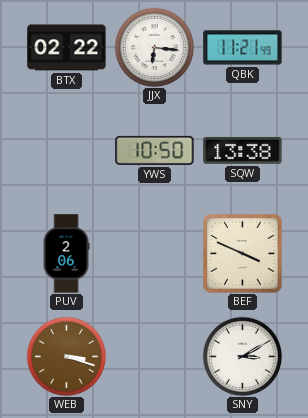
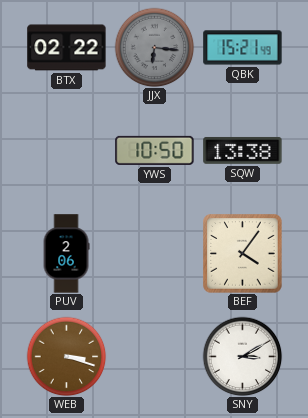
JJX dial: white -> grey
QBK: 11:21 -> 15:21
BEF: 3:49 -> 4:06
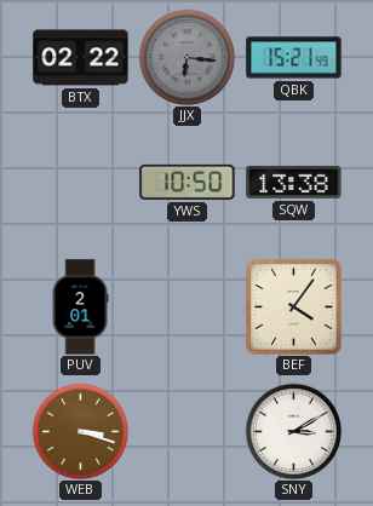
PUV: 2:06 -> 2:01
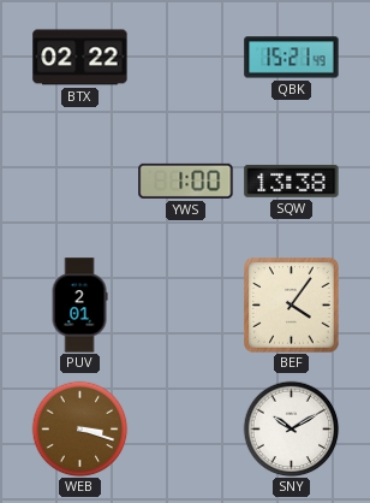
JJX: 6:16 -> none
YWS: 10:50 -> 1:00
SNY: 3:10 -> 10:10
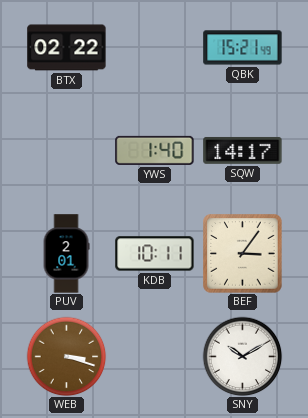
YWS: 1:00 -> 1:40
SQW: 13:38 -> 14:17
KDB: none -> 10:11
BEF: 4:06 -> 3:06
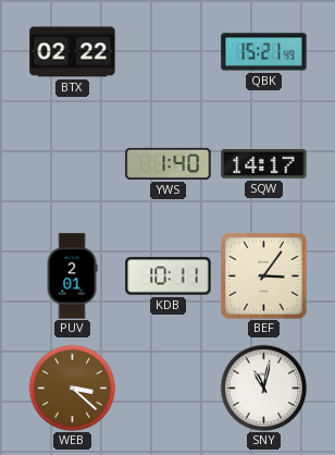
WEB: 3:18 -> 3:22
SNY: 10:10 -> 11:02
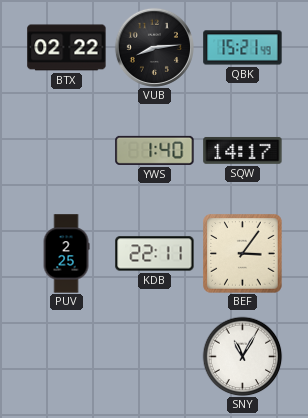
VUB: none -> 8:14
PUV: 2:01 -> 2:25
KDB: 10:11 -> 22:11
WEB: 3:22 -> none
SNY: 11:02 -> 11:05
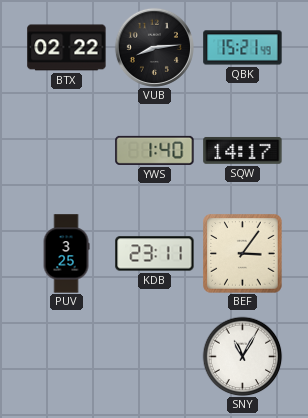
PUV: 2:25 -> 3:25
KDB: 22:11 -> 23:11
